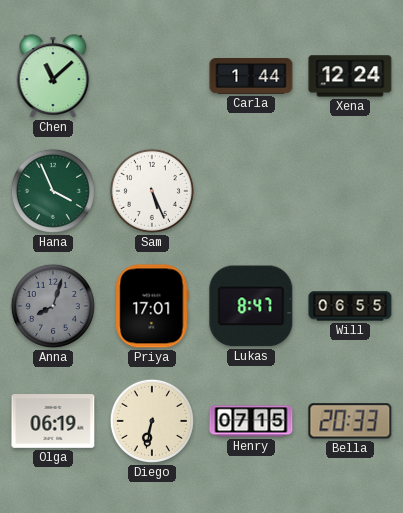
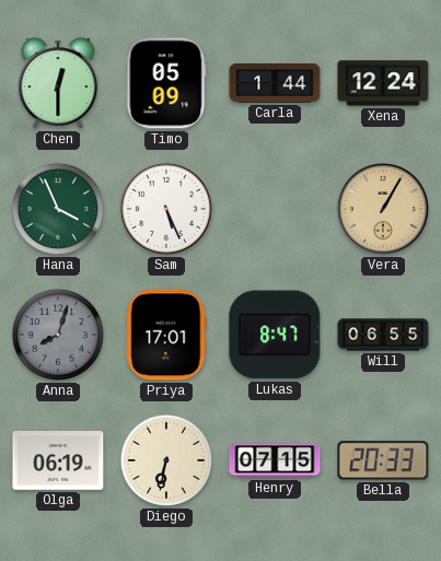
Chen: 11:08 -> 12:30
Timo: none -> 05:09
Vera: none -> 1:05
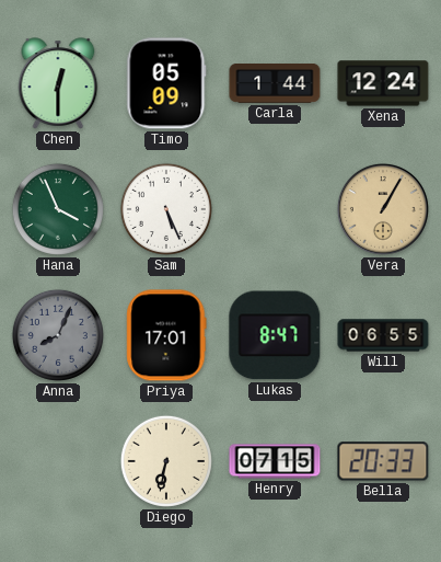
Anna: 8:03 -> 8:04
Olga: 06:19 -> none
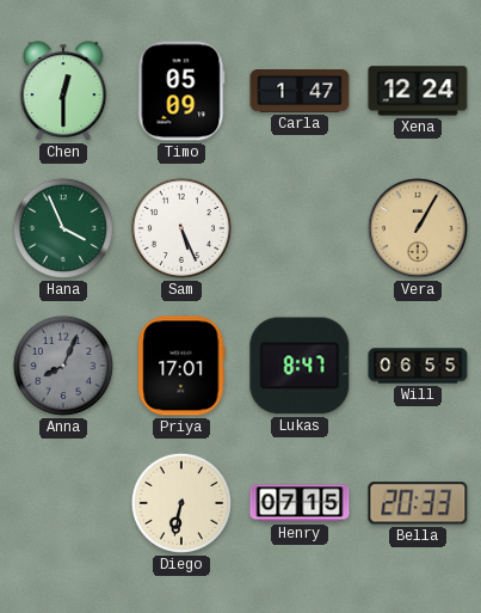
Carla: 1:44 -> 1:47
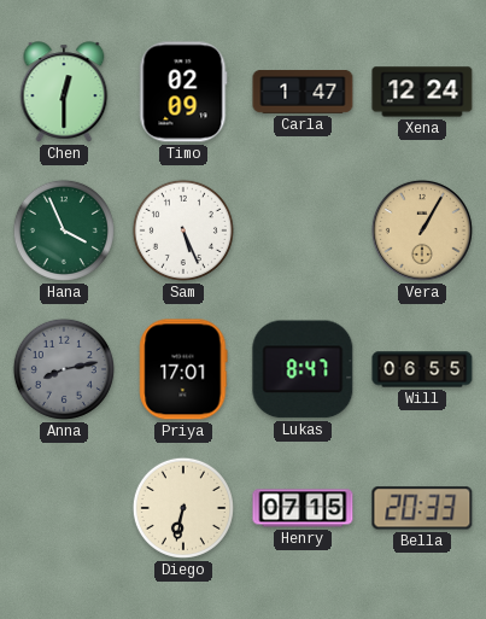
Timo: 05:09 -> 02:09
Anna: 8:04 -> 8:13
